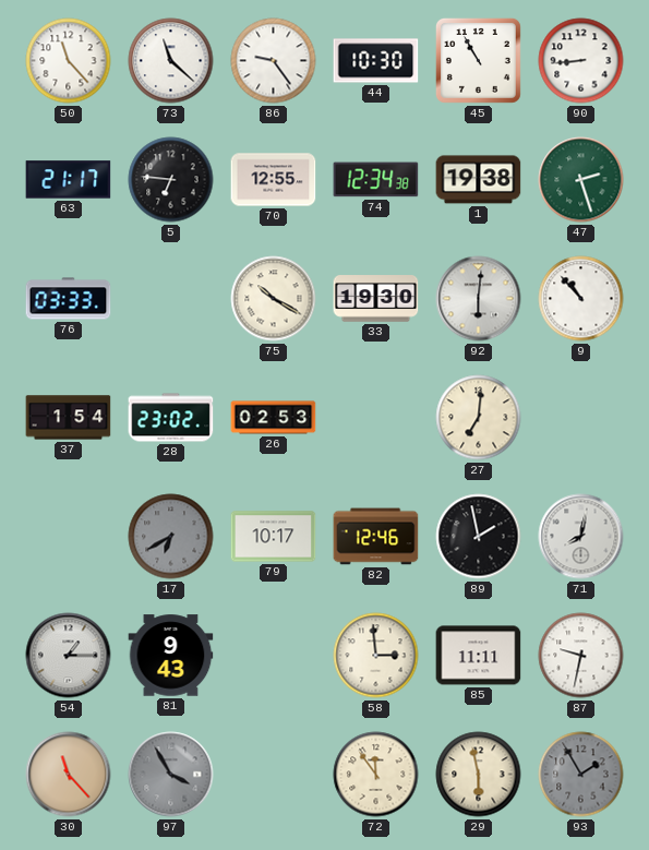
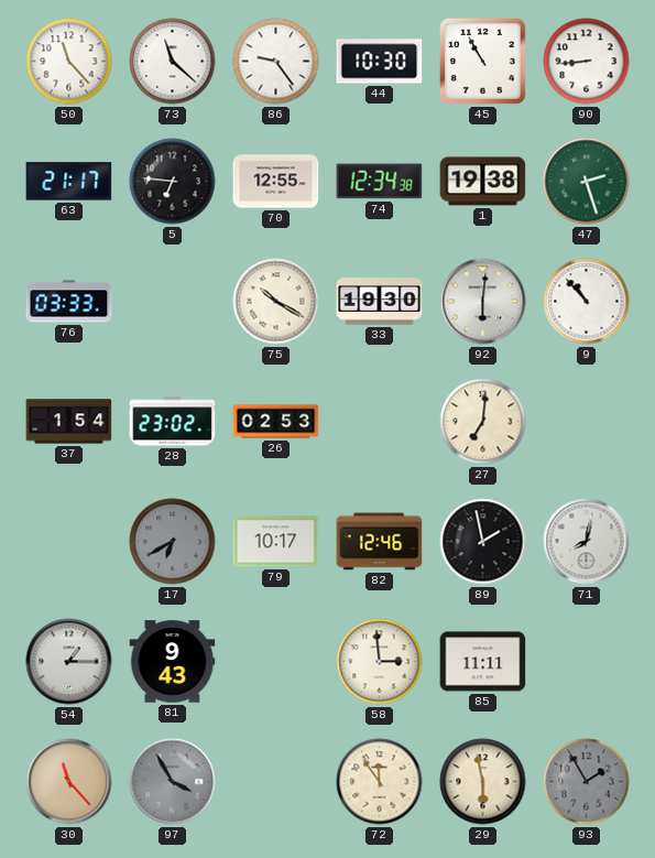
87: 9:32 -> none
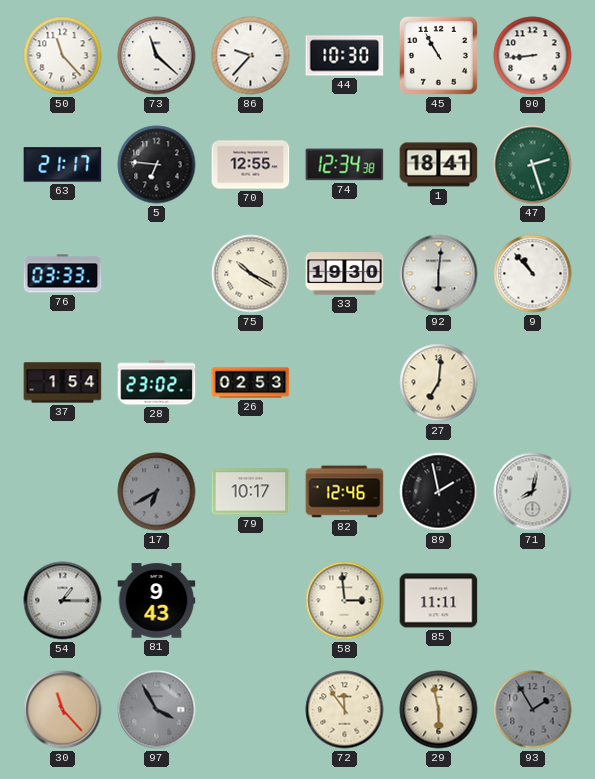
86: 9:24 -> 9:37
1: 19:38 -> 18:41
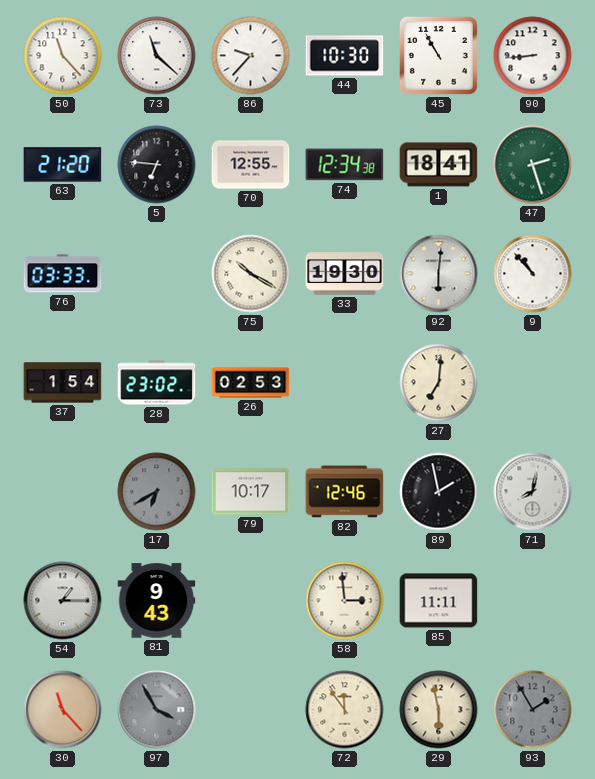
63: 21:17 -> 21:20
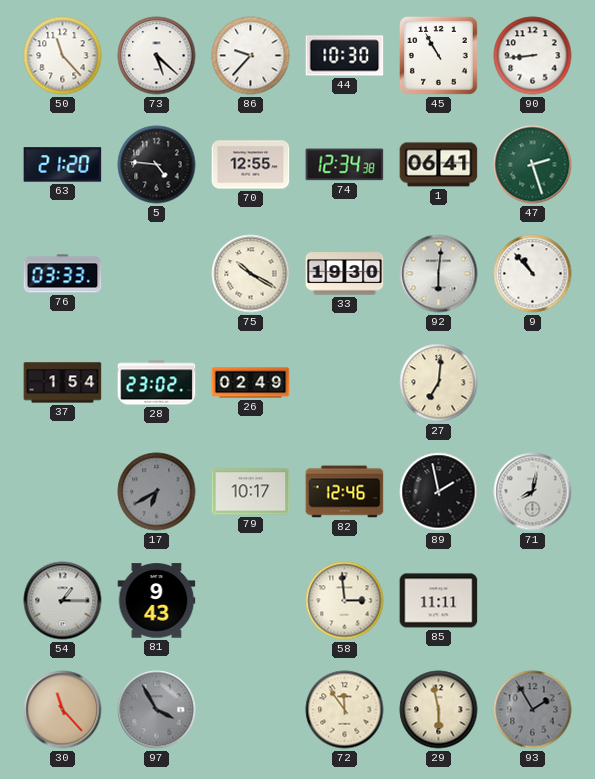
73: 11:22 -> 5:22
5: 6:46 -> 4:46
1: 18:41 -> 06:41
26: 02:53 -> 02:49
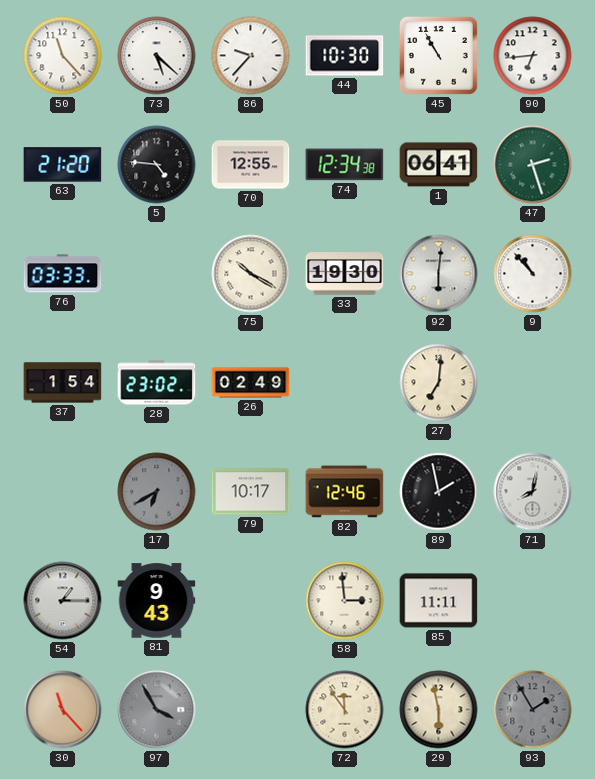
90: 8:44 -> 6:44
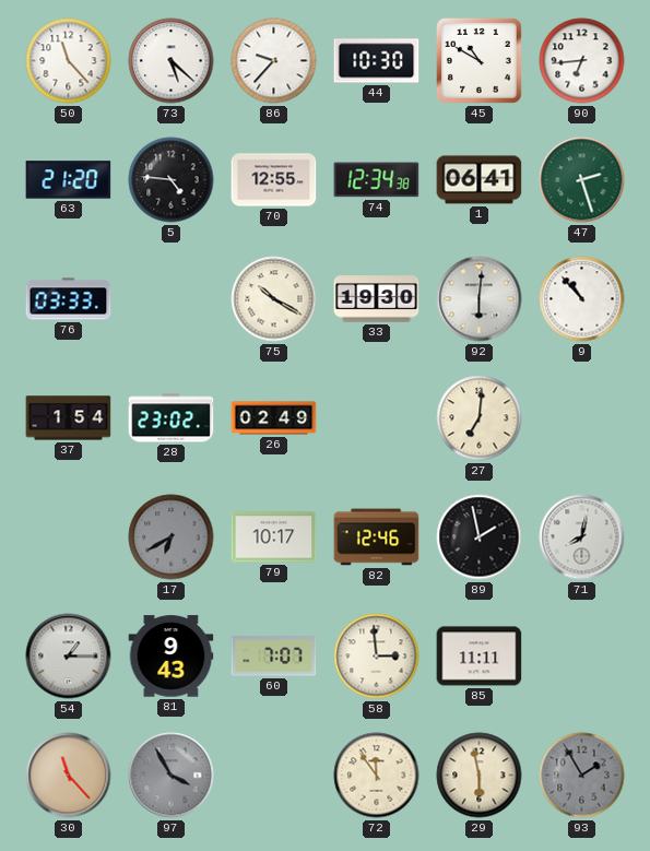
45: 10:55 -> 10:50
60: none -> 7:07
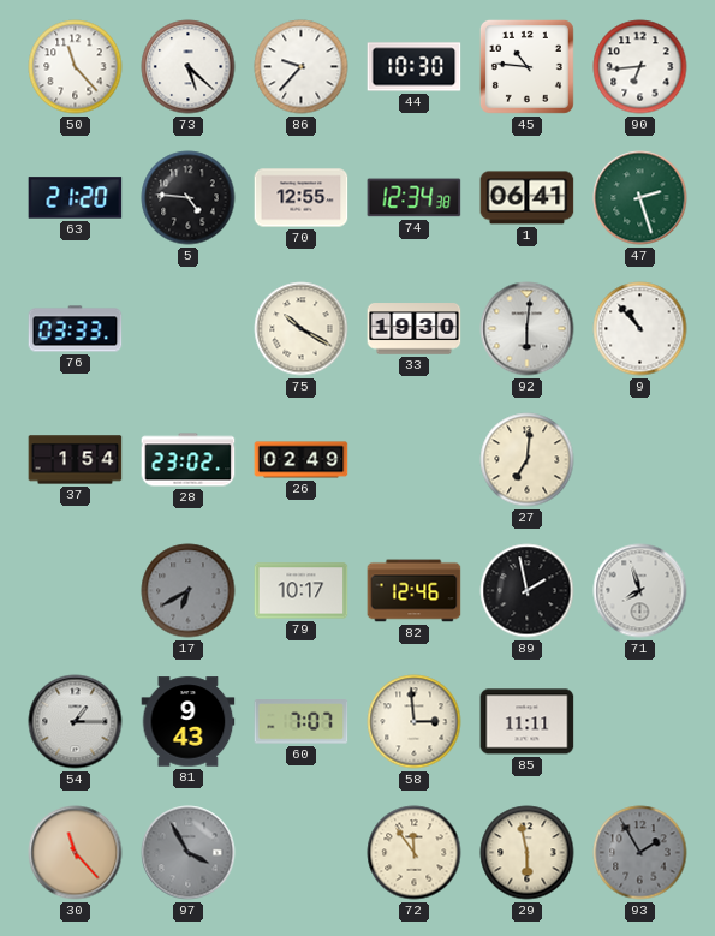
45: 10:50 -> 10:46
71: 8:02 -> 7:57
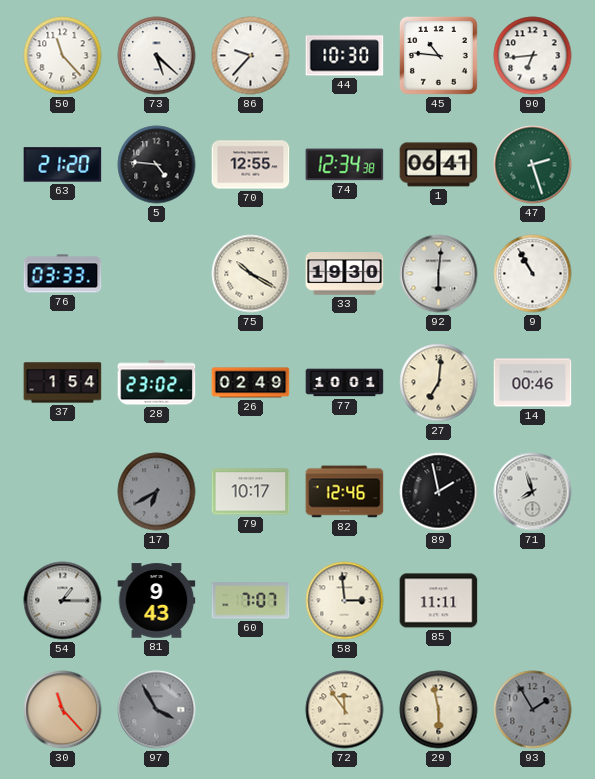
9: 10:53 -> 10:55
77: none -> 10:01
14: none -> 00:46
